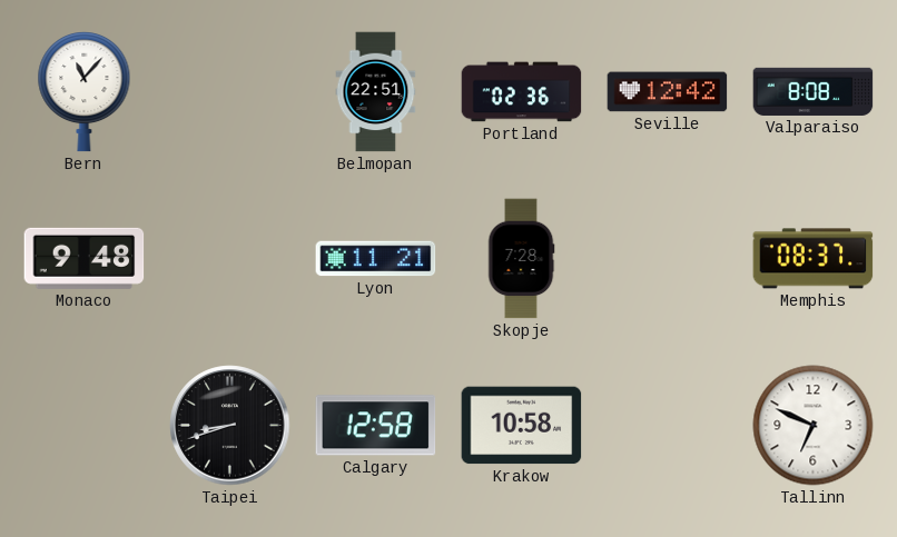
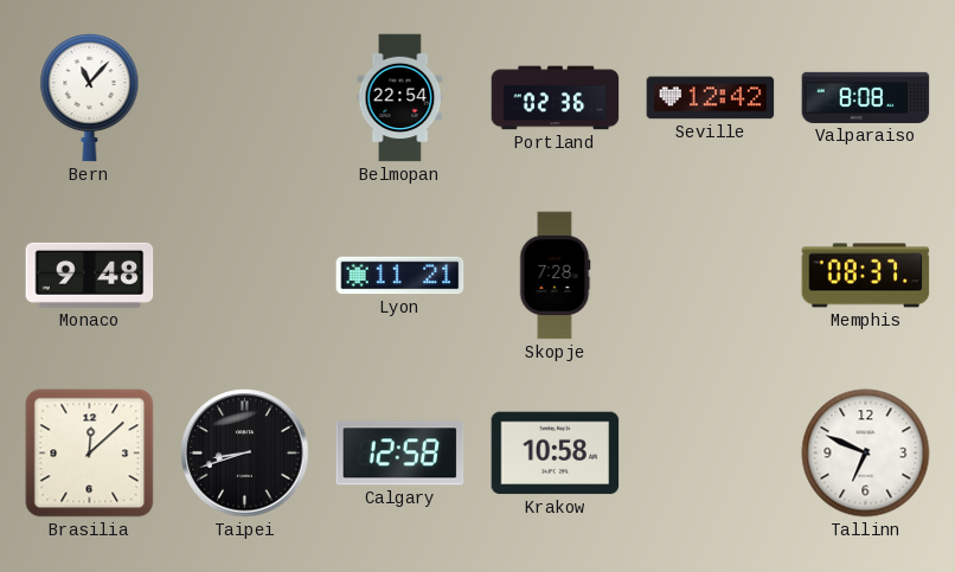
Belmopan: 22:51 -> 22:54
Brasilia: none -> 12:08
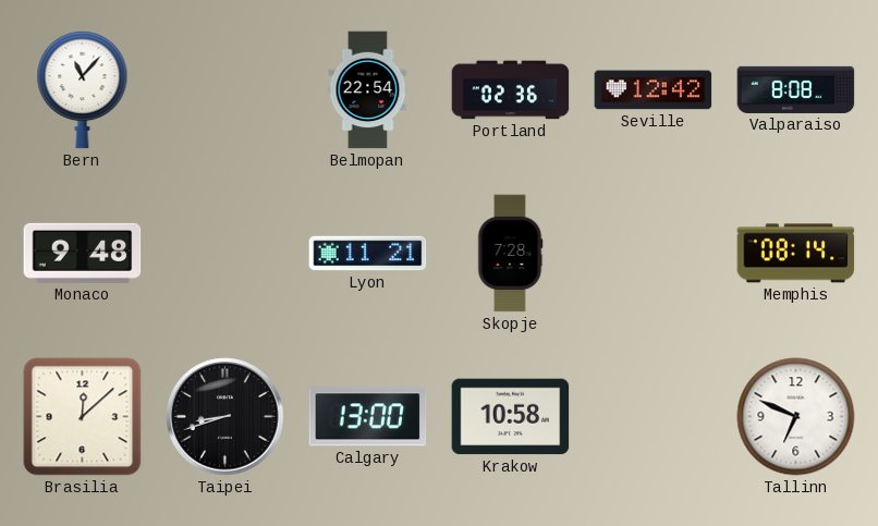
Memphis: 08:37 -> 08:14
Calgary: 12:58 -> 13:00
